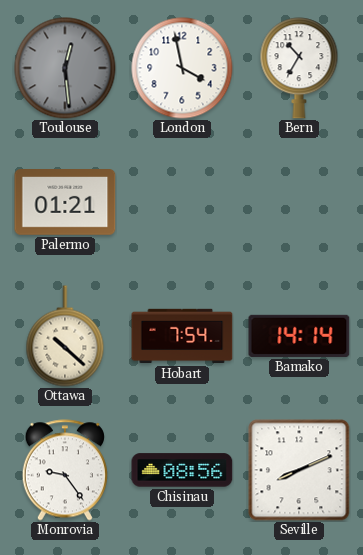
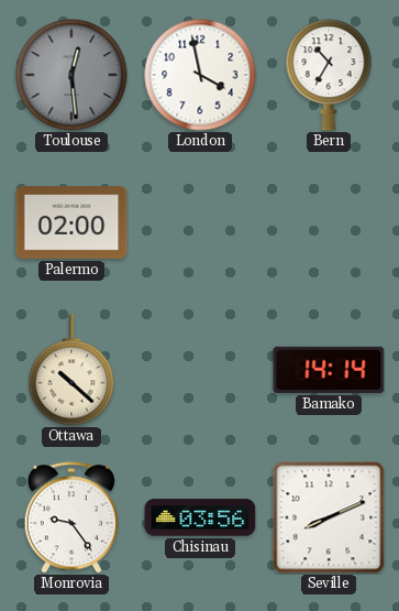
Palermo: 01:21 -> 02:00
Hobart: 7:54 -> none
Chisinau: 08:56 -> 03:56
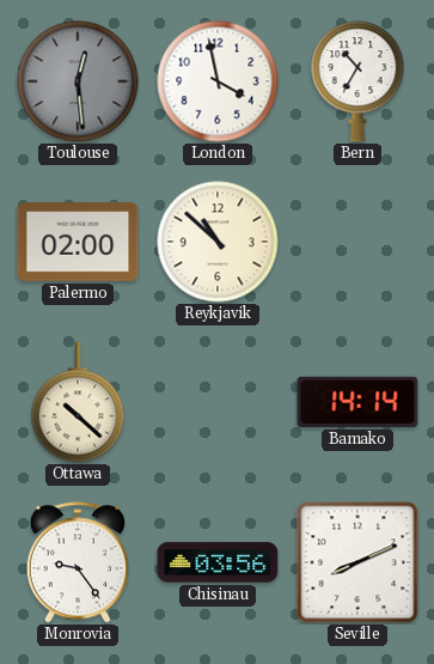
Reykjavik: none -> 10:52
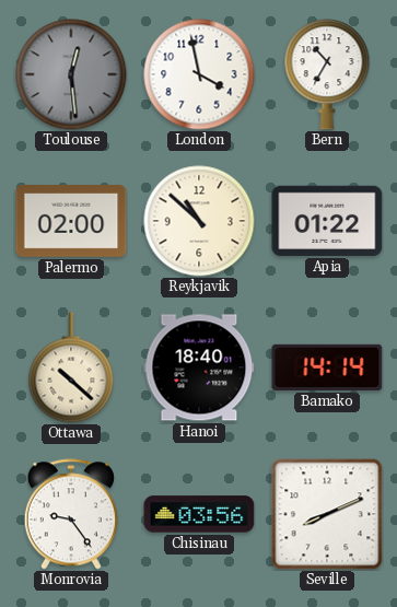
Apia: none -> 01:22
Hanoi: none -> 18:40
